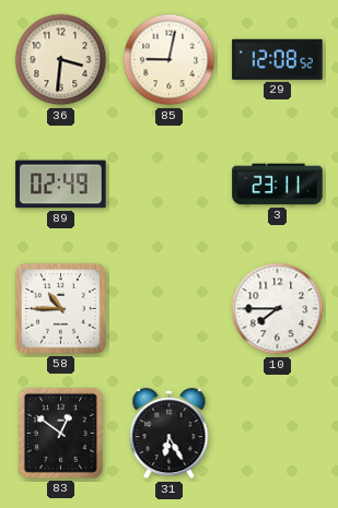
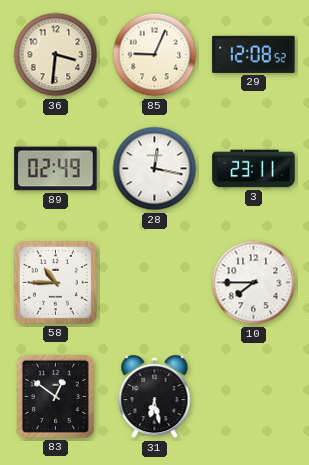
85: 9:02 -> 9:04
28: none -> 12:17
31: 6:25 -> 6:28
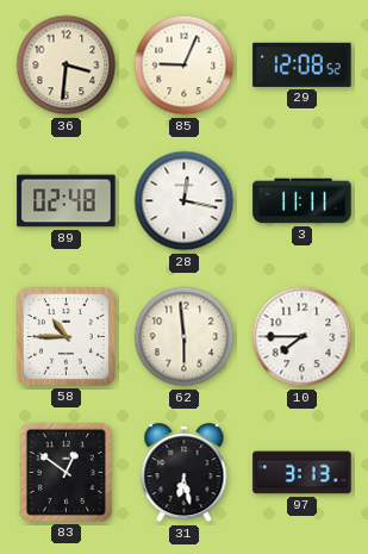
89: 02:49 -> 02:48
3: 23:11 -> 11:11
62: none -> 5:59
97: none -> 3:13
